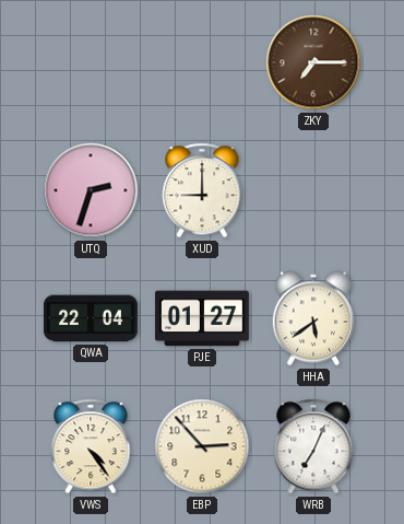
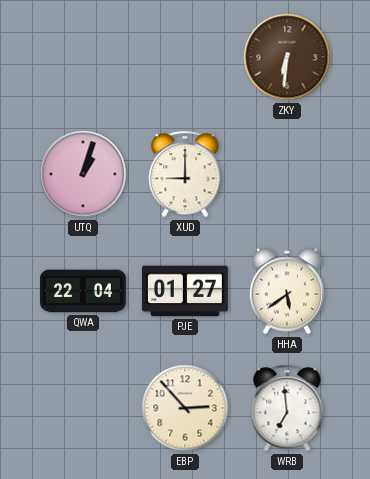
ZKY: 7:15 -> 6:31
UTQ: 2:33 -> 1:03
VWS: 4:24 -> none
WRB: 7:04 -> 6:59
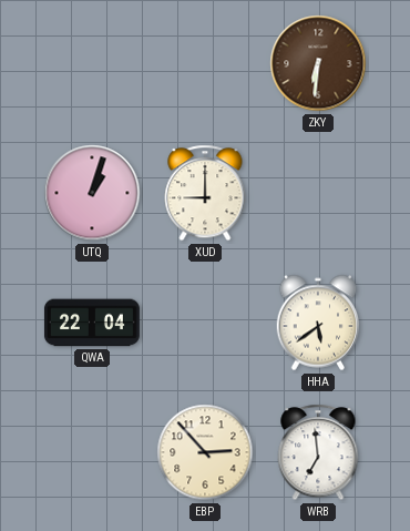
PJE: 01:27 -> none
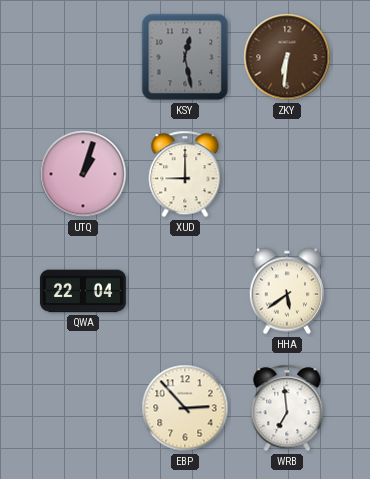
KSY: none -> 12:28
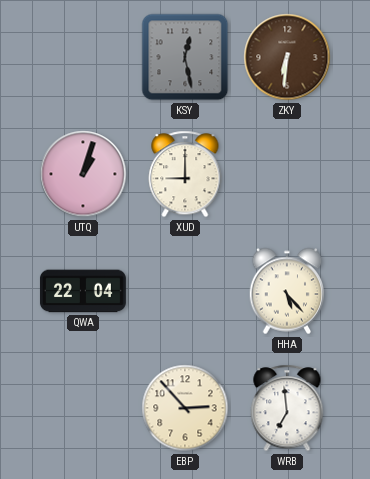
HHA: 5:39 -> 5:23
